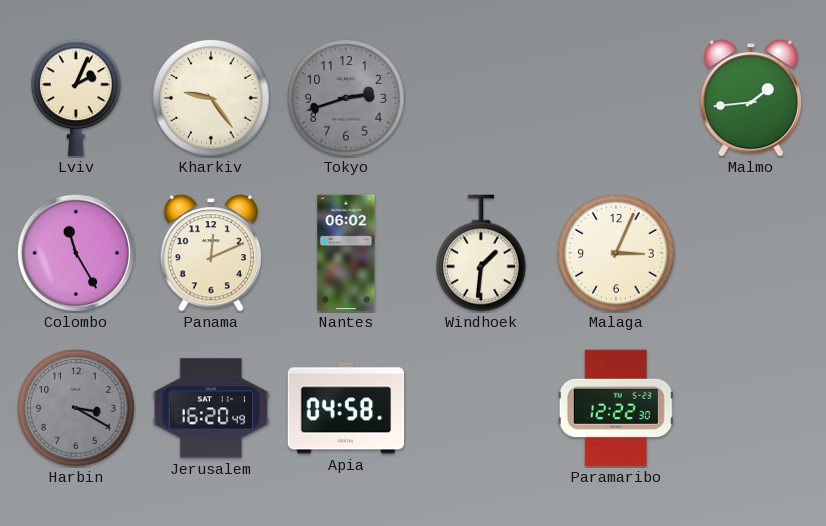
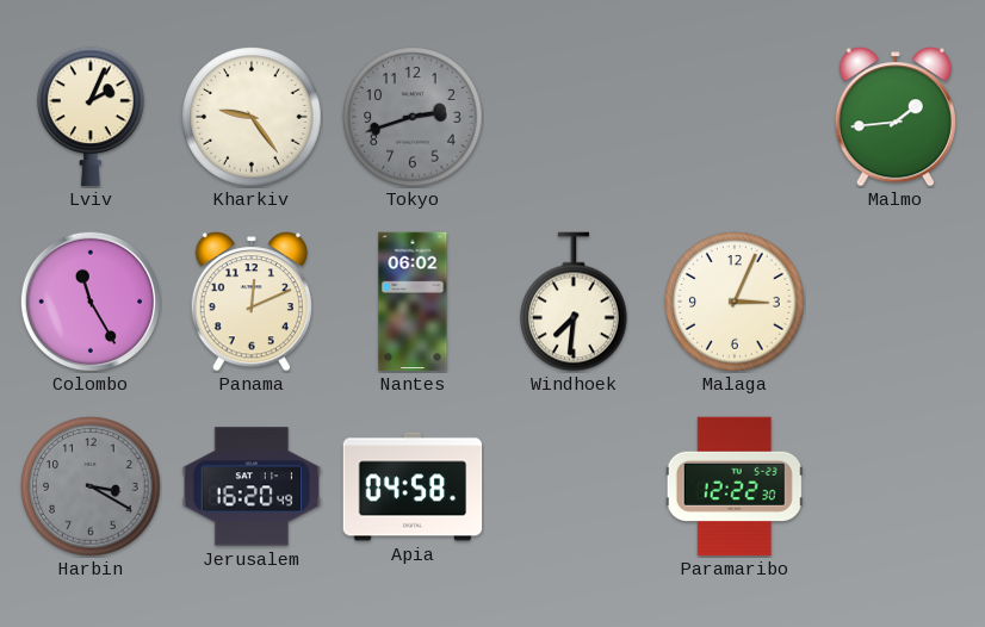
Windhoek: 1:31 -> 7:31
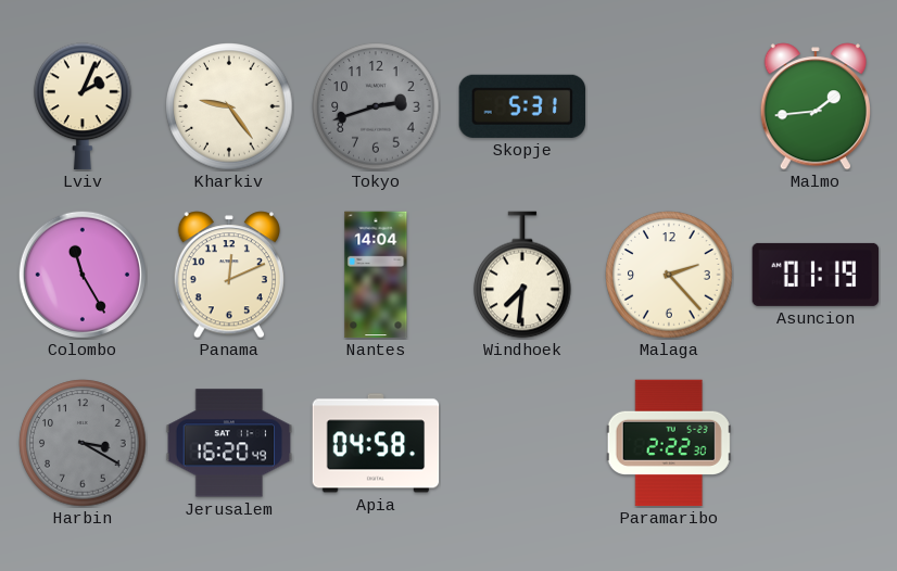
Skopje: none -> 5:31
Nantes: 06:02 -> 14:04
Malaga: 3:04 -> 2:23
Asuncion: none -> 01:19
Paramaribo: 12:22 -> 2:22
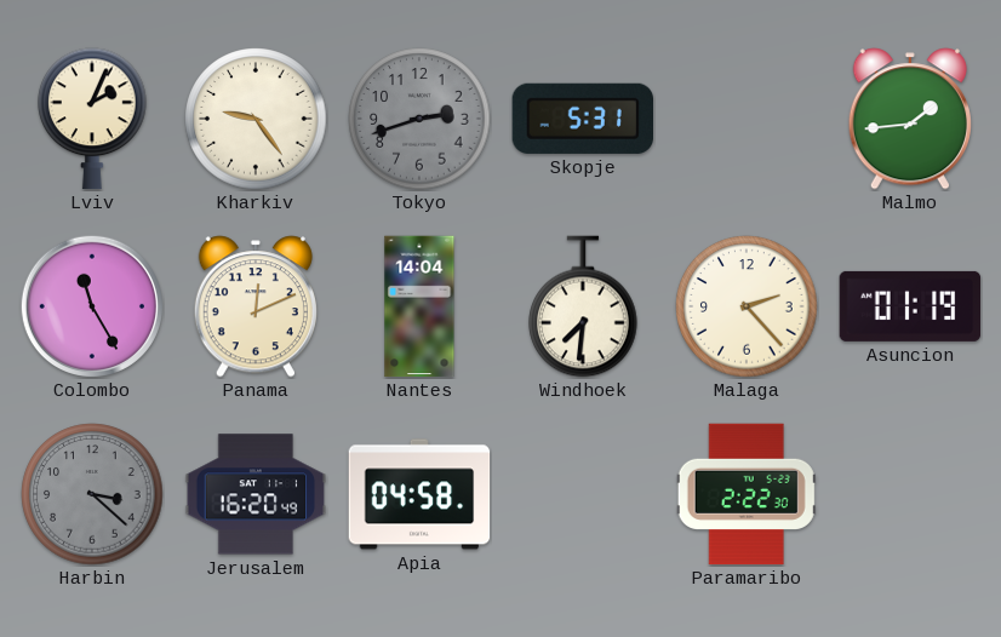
Harbin: 3:20 -> 3:22
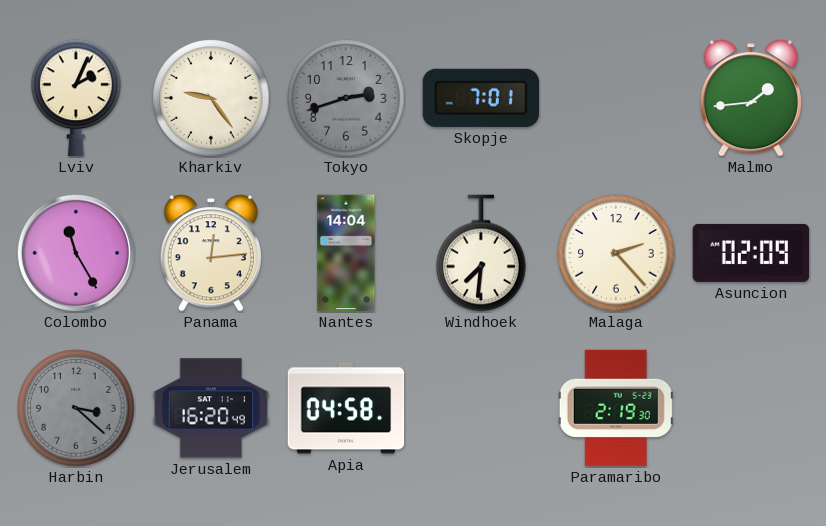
Skopje: 5:31 -> 7:01
Panama: 12:11 -> 12:14
Asuncion: 01:19 -> 02:09
Paramaribo: 2:22 -> 2:19
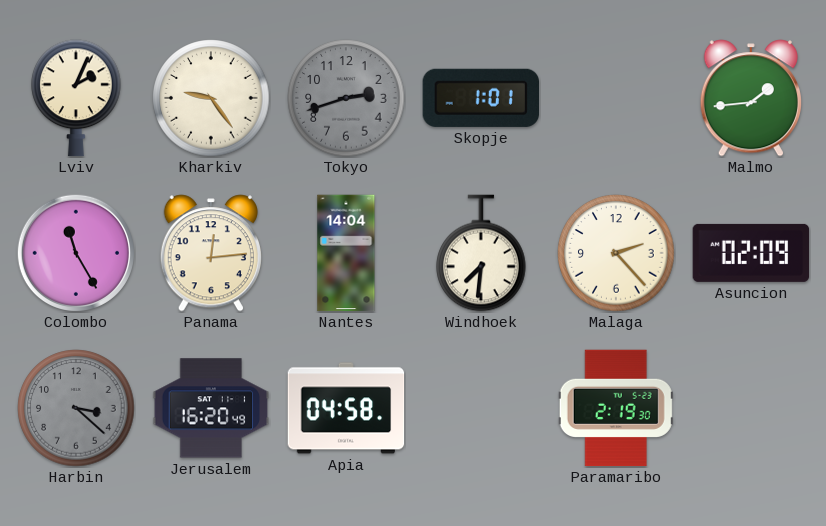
Skopje: 7:01 -> 1:01
